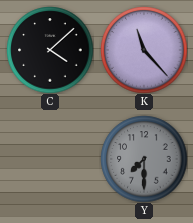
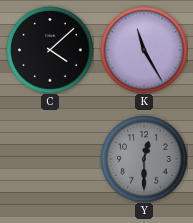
K: 11:23 -> 11:25
Y: 7:30 -> 12:30
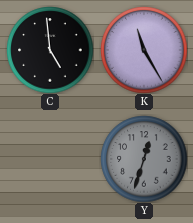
C: 4:08 -> 4:59
Y: 12:30 -> 12:33
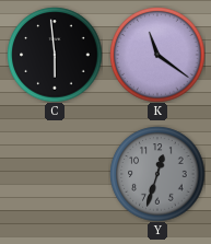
C: 4:59 -> 5:59
K: 11:25 -> 11:21
